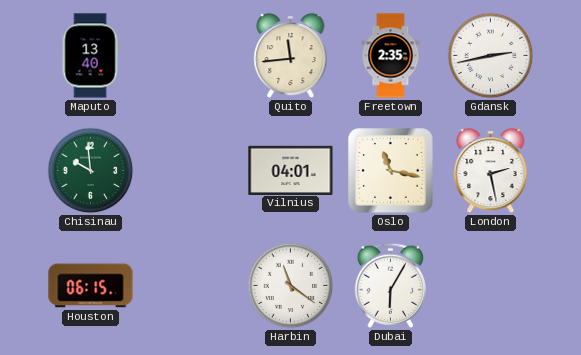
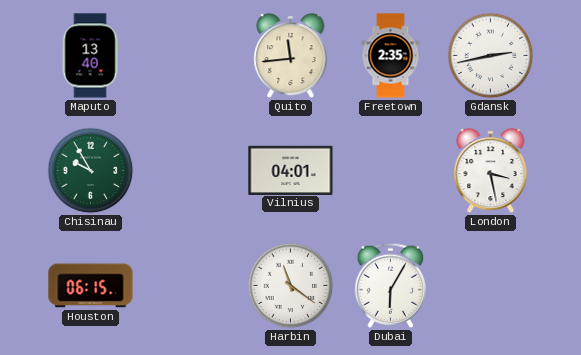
Chisinau: 9:59 -> 9:55
Oslo: 11:17 -> none
London: 2:28 -> 3:28
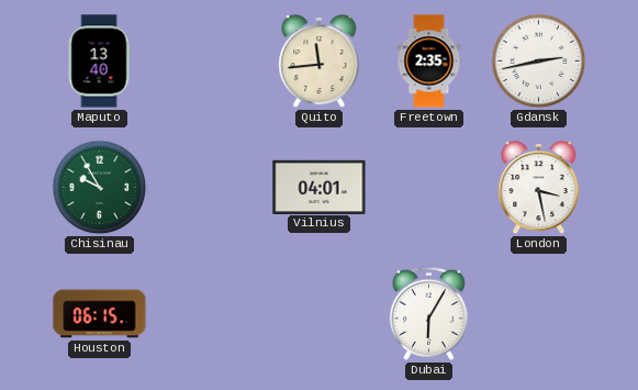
Harbin: 11:21 -> none
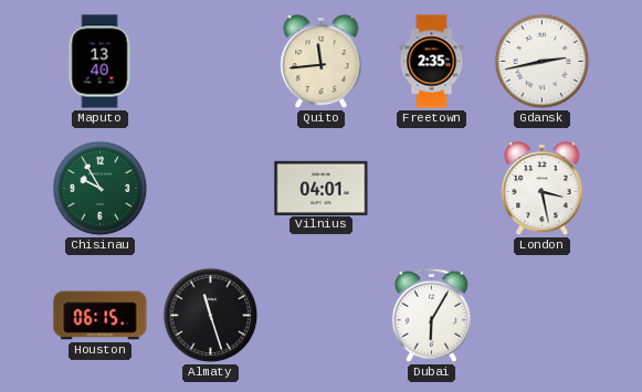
Almaty: none -> 11:27
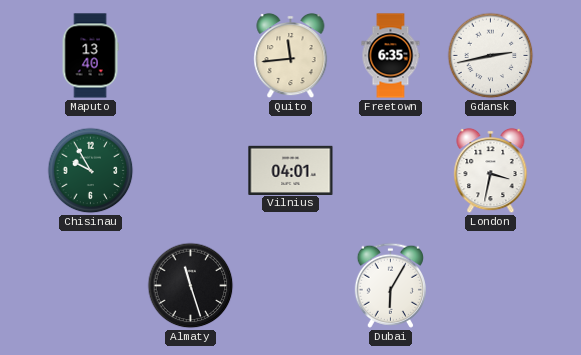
Freetown: 2:35 -> 6:35
London: 3:28 -> 3:32
Houston: 06:15 -> none
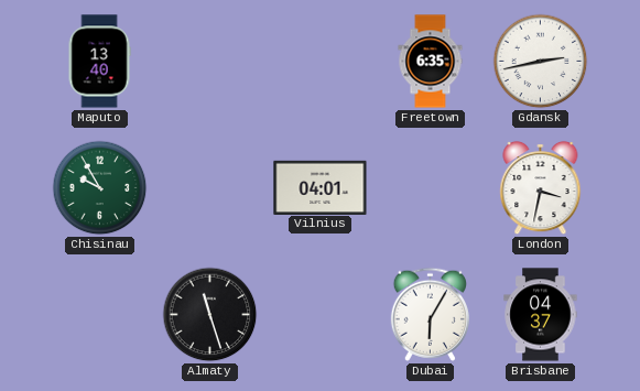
Quito: 11:44 -> none
Brisbane: none -> 04:37
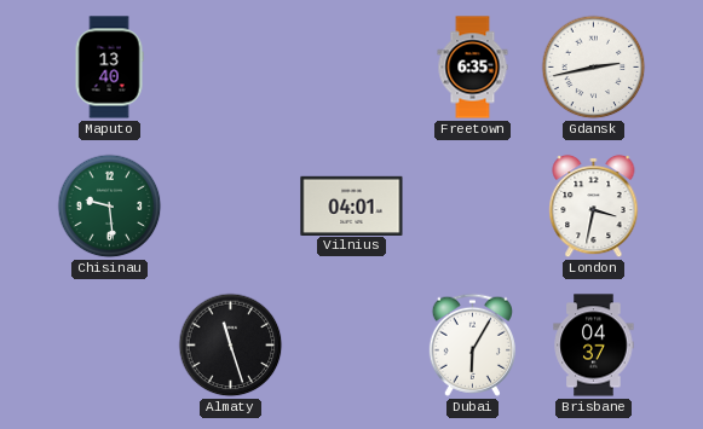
Chisinau: 9:55 -> 9:29
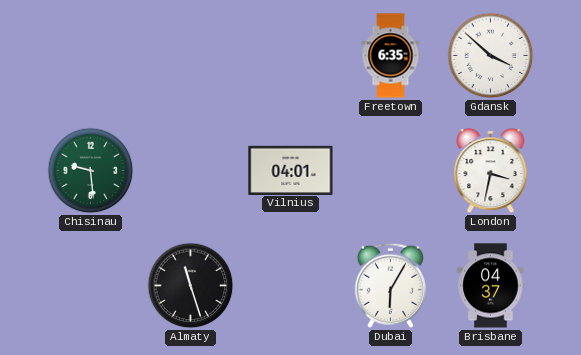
Maputo: 13:40 -> none
Gdansk: 2:43 -> 3:52
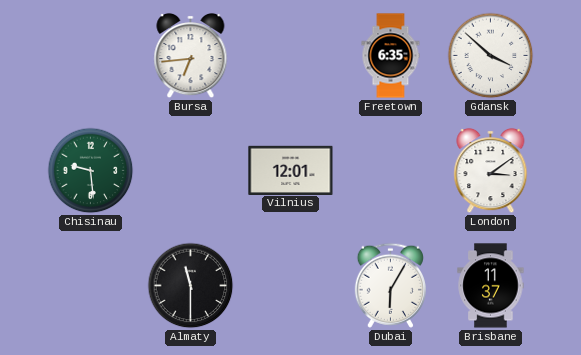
Bursa: none -> 6:44
Vilnius: 04:01 -> 12:01
London: 3:32 -> 3:09
Almaty: 11:27 -> 11:30
Brisbane: 04:37 -> 11:37
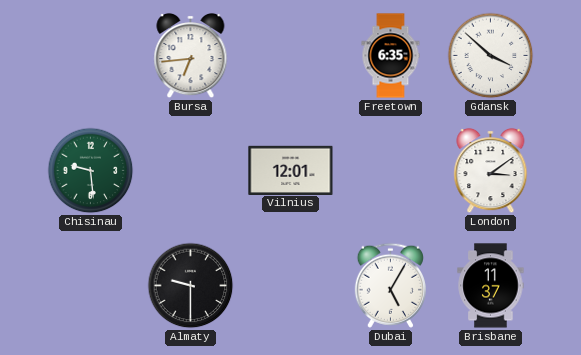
Almaty: 11:30 -> 9:30
Dubai: 6:05 -> 5:05
